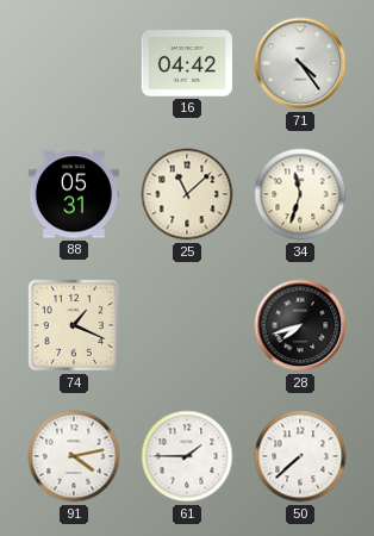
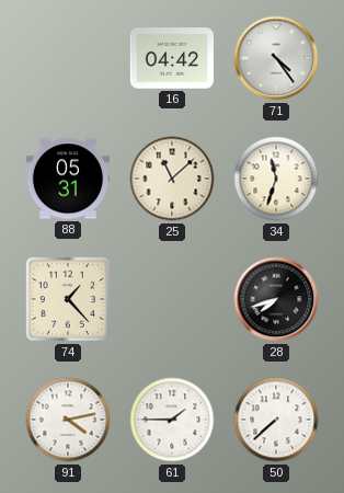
74: 1:19 -> 1:23
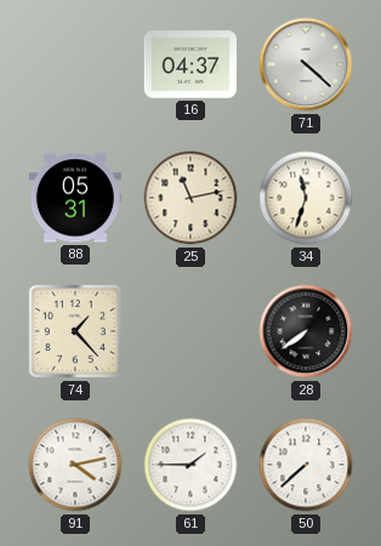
16: 04:42 -> 04:37
71: 4:24 -> 4:22
25: 11:08 -> 11:13
28: 7:42 -> 7:39
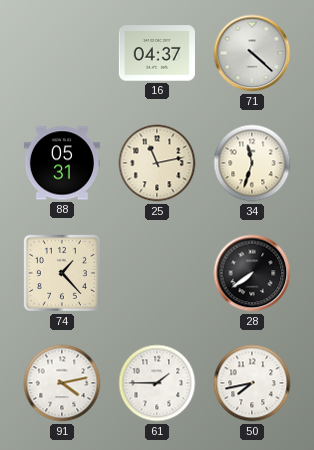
50: 7:38 -> 7:43
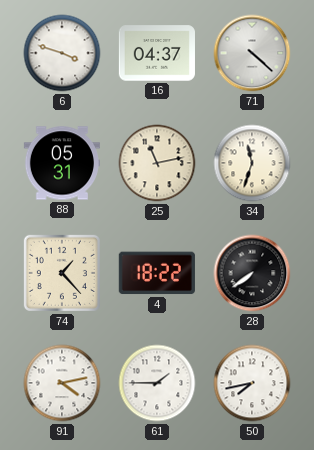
6: none -> 3:48
4: none -> 18:22
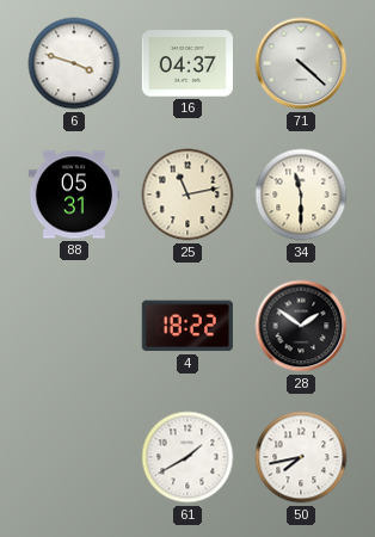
34: 11:33 -> 11:30
74: 1:23 -> none
28: 7:39 -> 1:51
91: 4:13 -> none
61: 1:45 -> 1:40
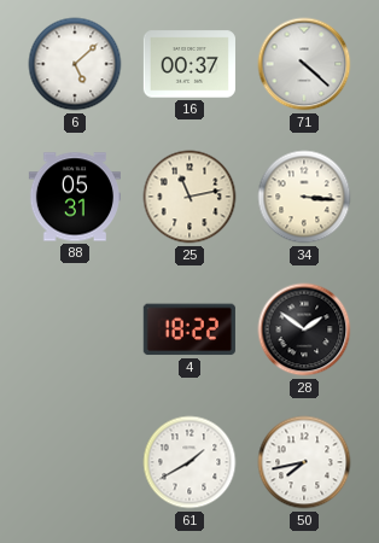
6: 3:48 -> 5:08
16: 04:37 -> 00:37
34: 11:30 -> 3:16
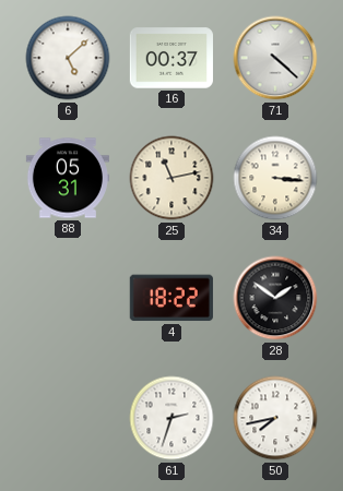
61: 1:40 -> 2:33
